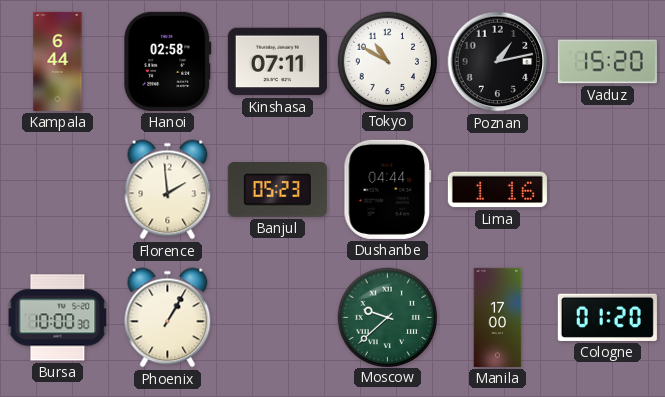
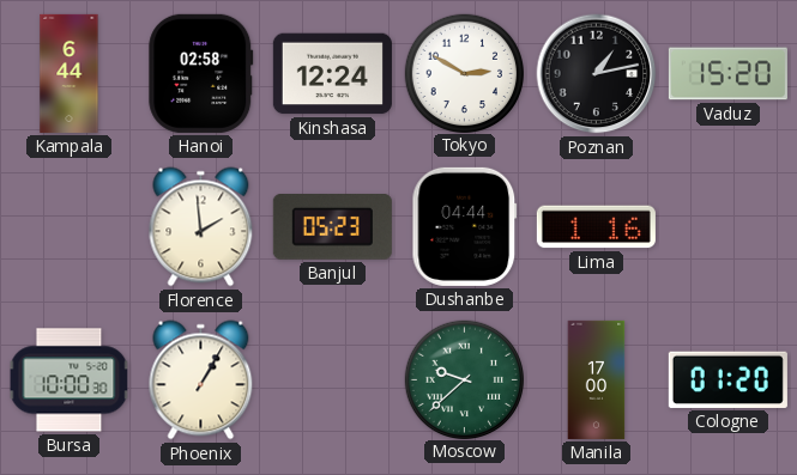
Kinshasa: 07:11 -> 12:24
Tokyo: 10:50 -> 2:50
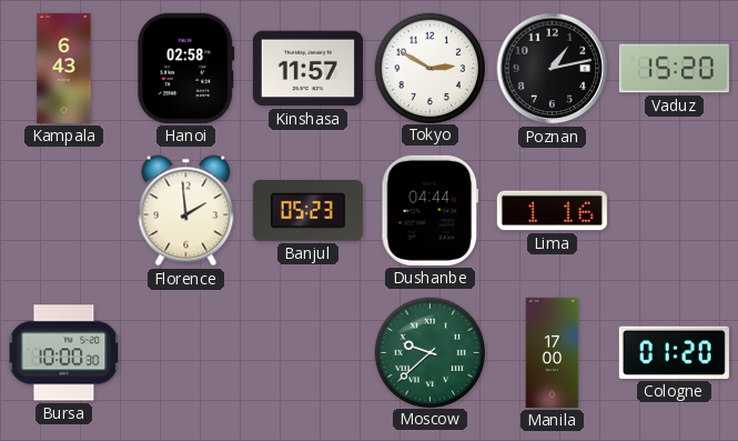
Kampala: 6:44 -> 6:43
Kinshasa: 12:24 -> 11:57
Phoenix: 1:05 -> none
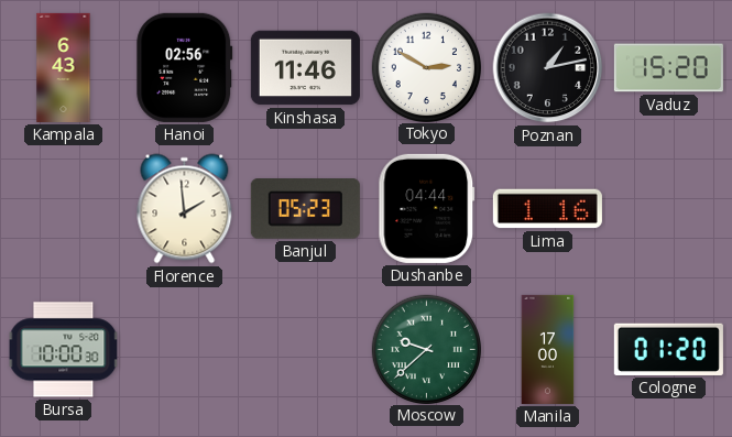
Hanoi: 02:58 -> 02:56
Kinshasa: 11:57 -> 11:46
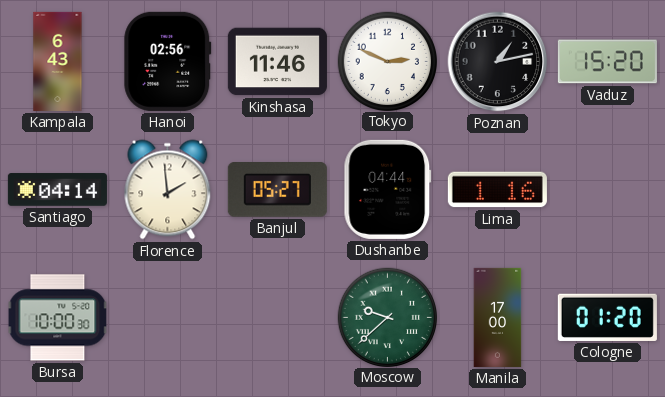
Tokyo: 2:50 -> 2:49
Santiago: none -> 04:14
Banjul: 05:23 -> 05:27
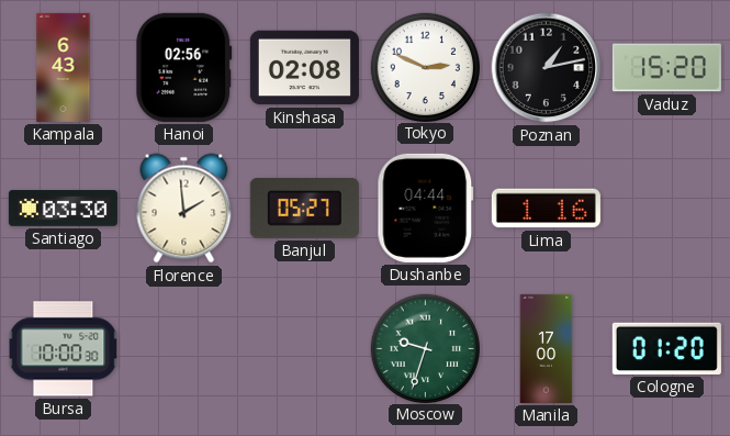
Kinshasa: 11:46 -> 02:08
Santiago: 04:14 -> 03:30
Moscow: 9:38 -> 9:33
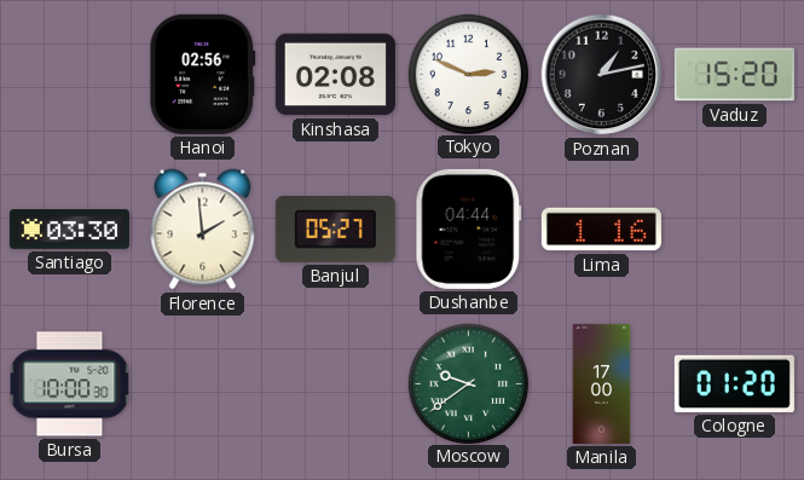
Kampala: 6:43 -> none
Moscow: 9:33 -> 9:39
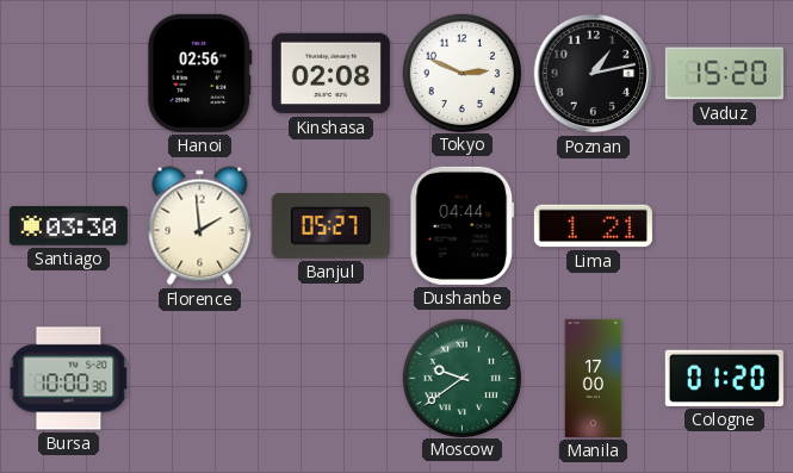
Lima: 1:16 -> 1:21
